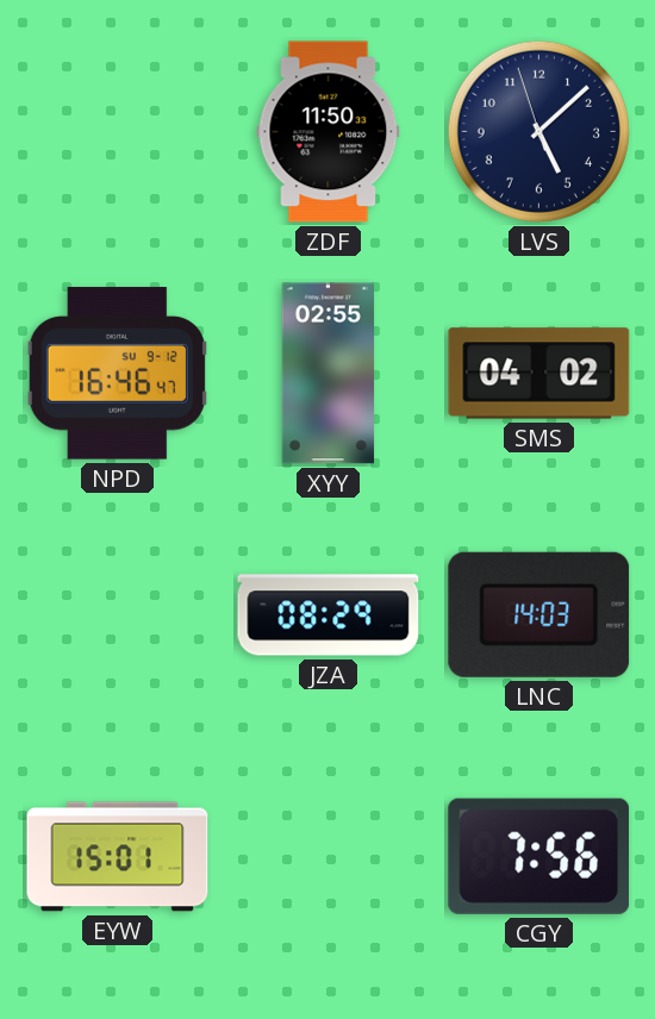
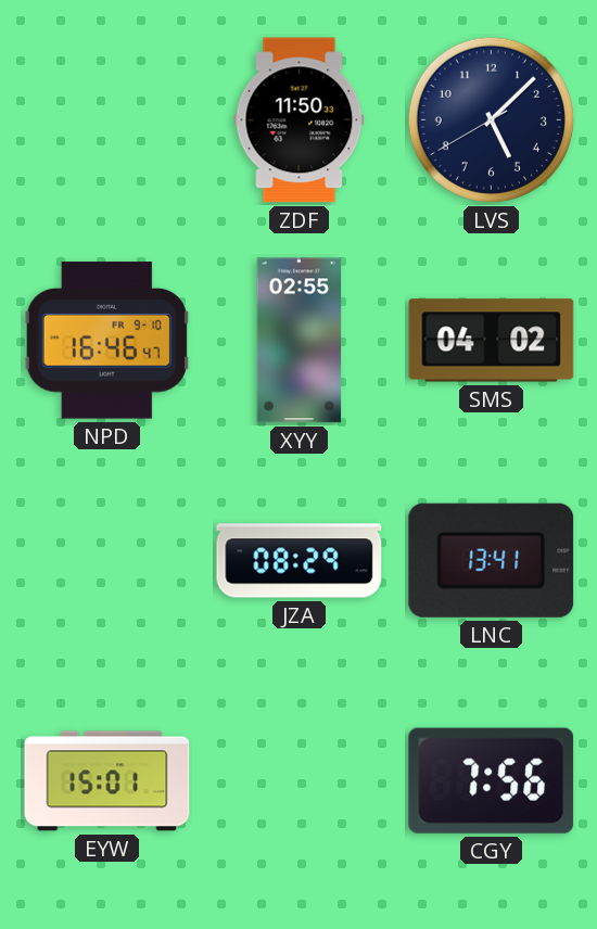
LVS: 5:07:57 -> 5:07:40
NPD date: SU 9-12 -> FR 9-10
LNC: 14:03 -> 13:41
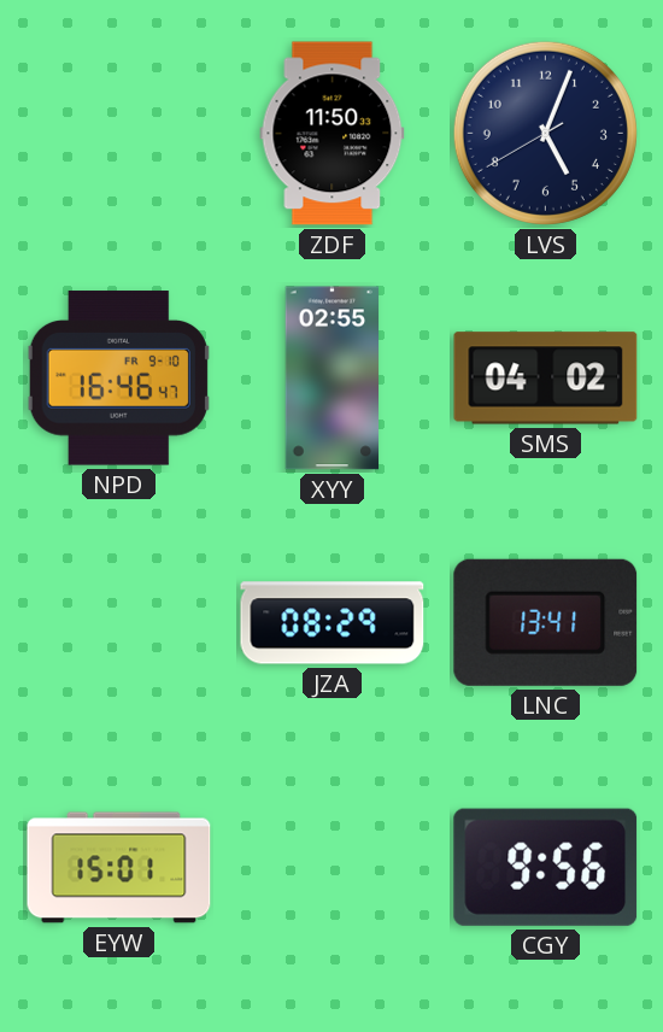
LVS: 5:07 -> 5:03
CGY: 7:56 -> 9:56
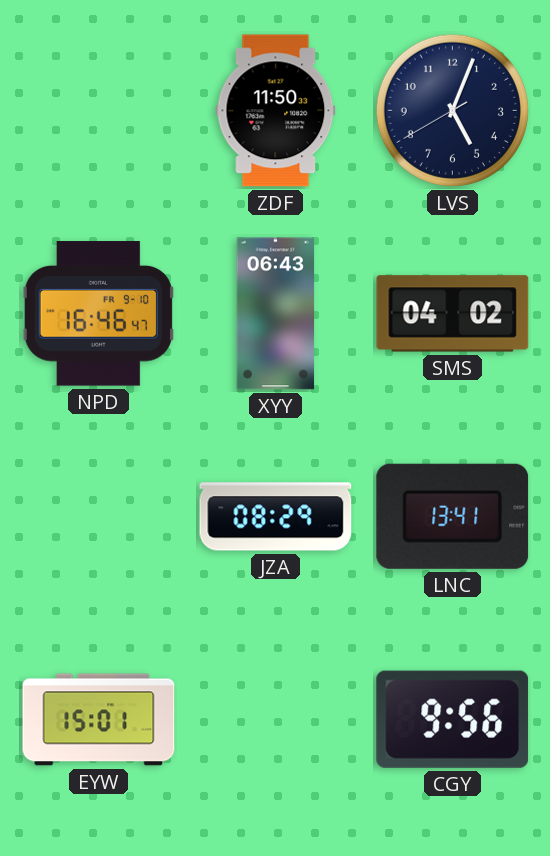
XYY: 02:55 -> 06:43
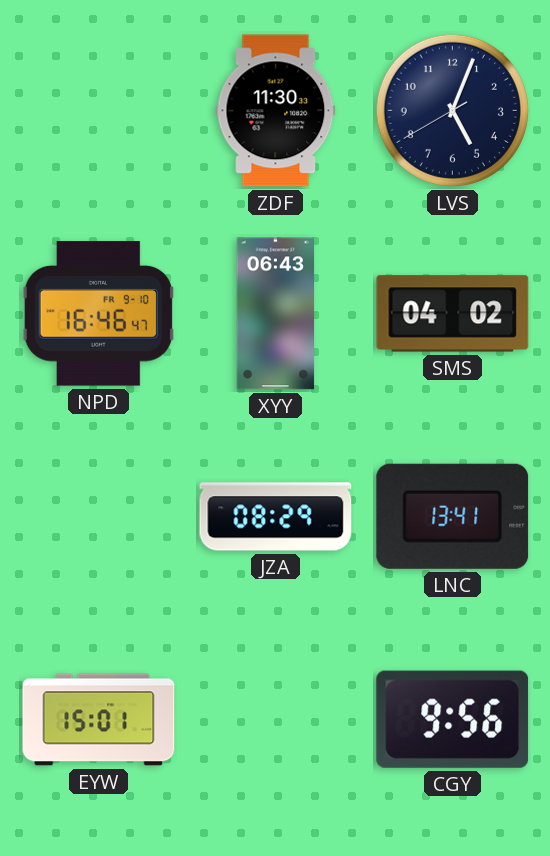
ZDF: 11:50 -> 11:30
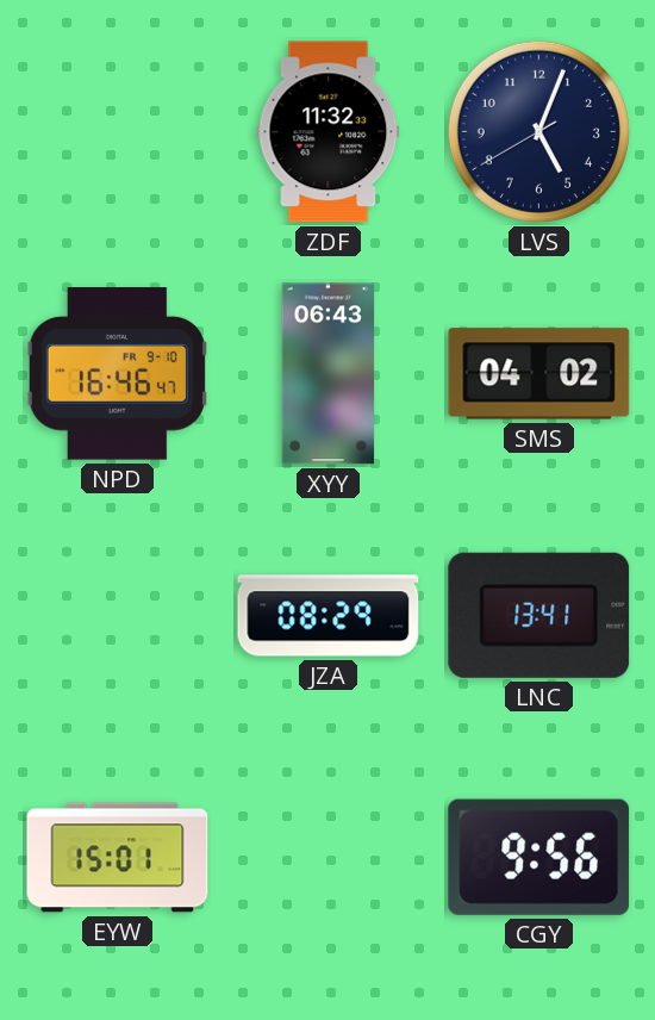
ZDF: 11:30 -> 11:32
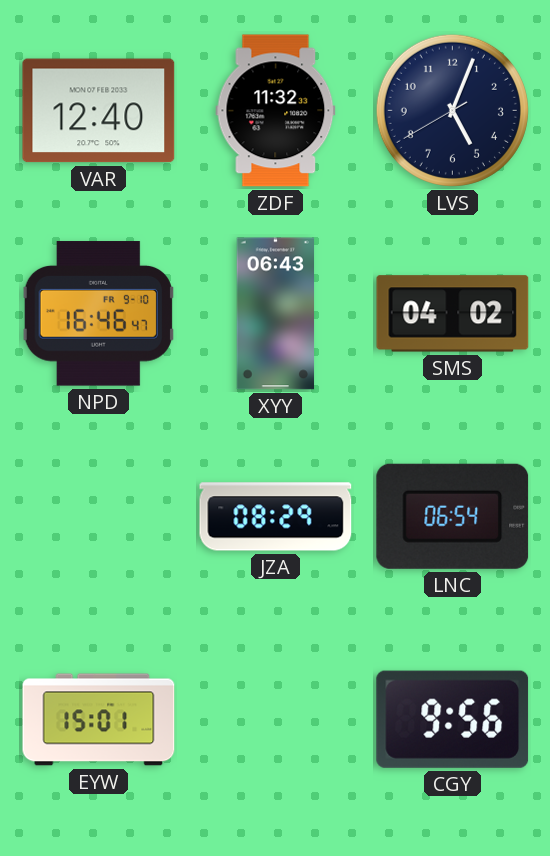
VAR: none -> 12:40
LNC: 13:41 -> 06:54
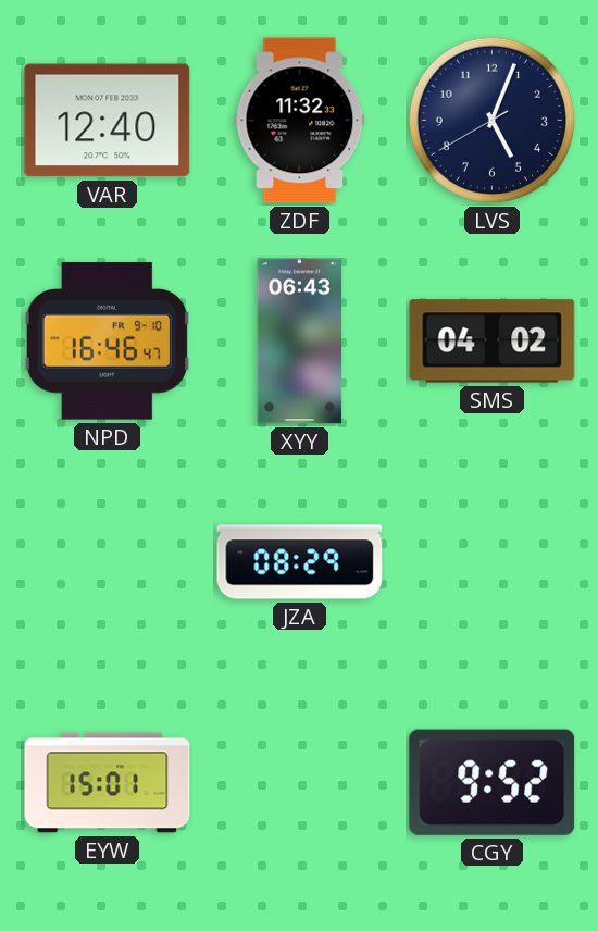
LNC: 06:54 -> none
CGY: 9:56 -> 9:52
